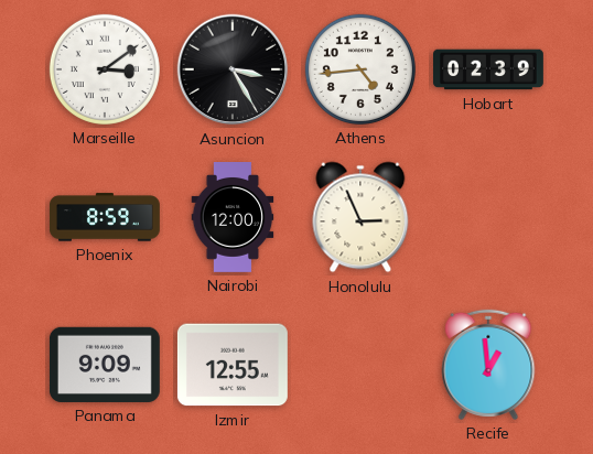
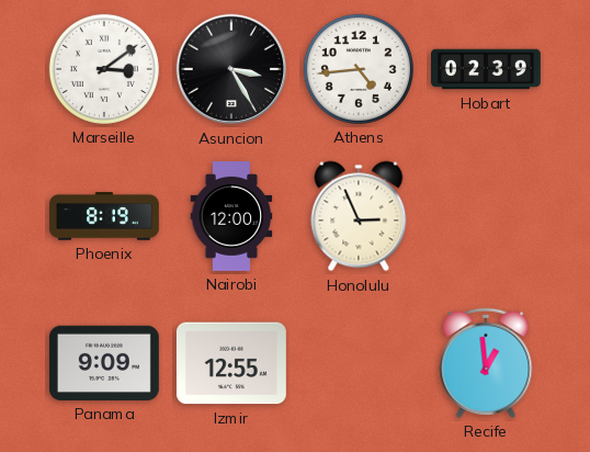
Phoenix: 8:59 -> 8:19
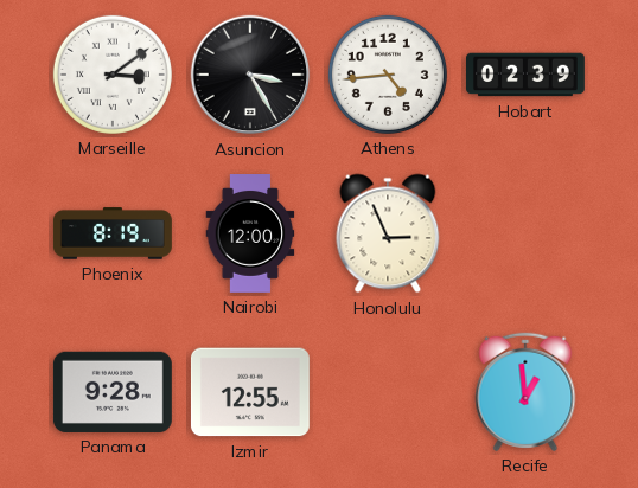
Panama: 9:09 -> 9:28
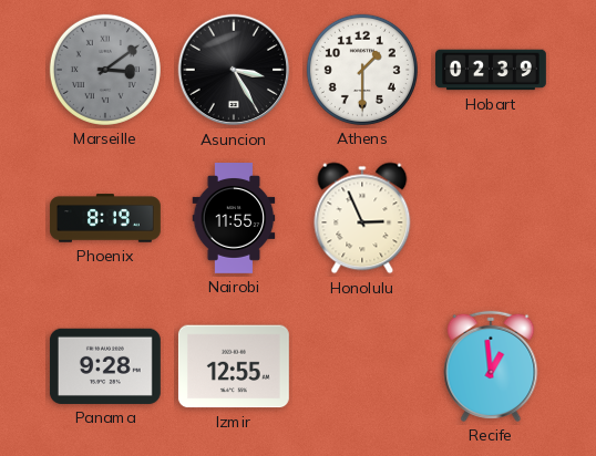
Marseille dial: white -> grey
Athens: 4:44 -> 1:30
Nairobi: 12:00 -> 11:55
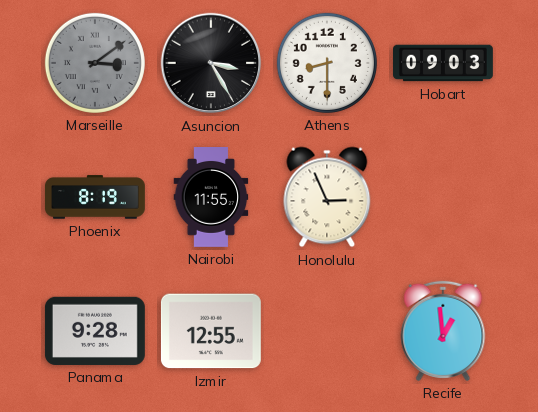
Athens: 1:30 -> 8:30
Hobart: 02:39 -> 09:03
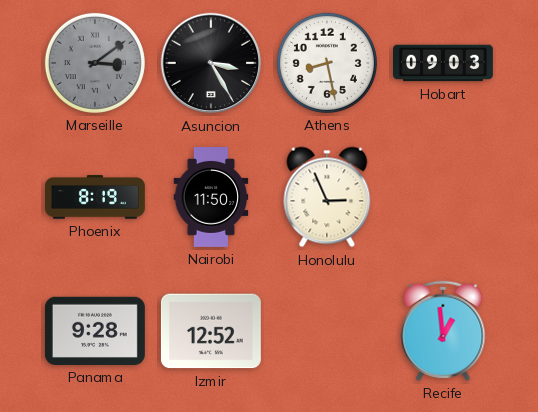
Athens: 8:30 -> 8:28
Nairobi: 11:55 -> 11:50
Izmir: 12:55 -> 12:52
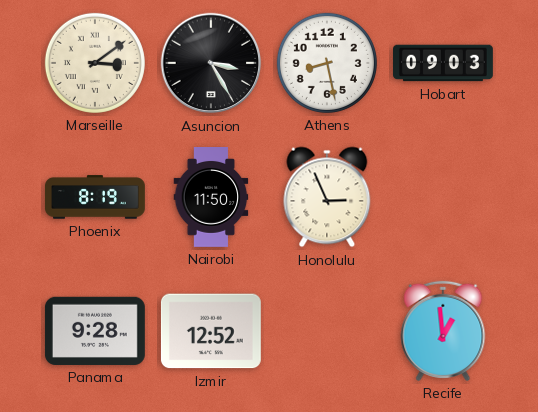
Marseille dial: grey -> cream
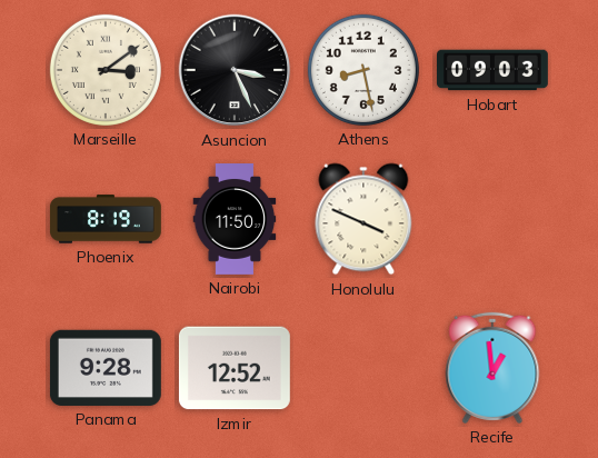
Asuncion: 3:25 -> 3:26
Honolulu: 2:56 -> 3:49
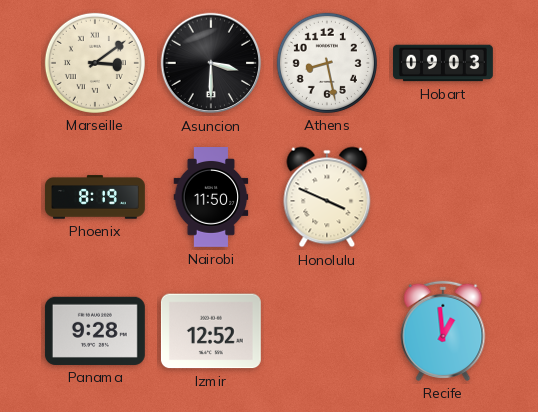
Asuncion: 3:26 -> 3:30
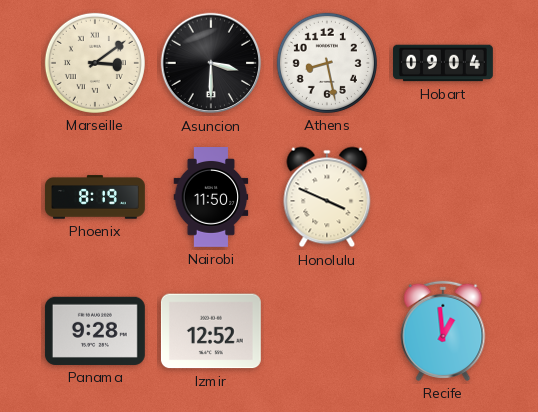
Hobart: 09:03 -> 09:04
